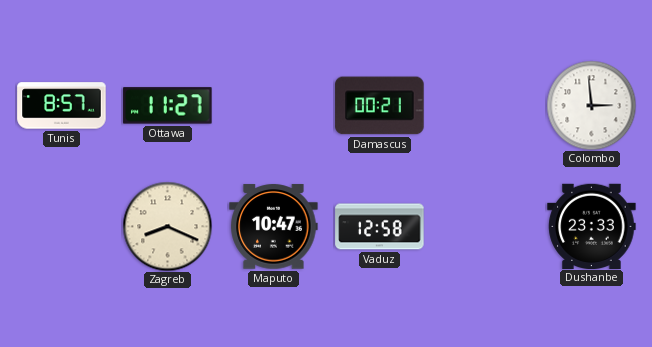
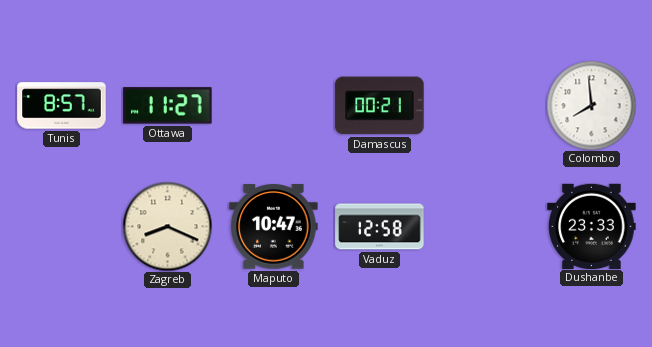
Colombo: 2:59 -> 7:59
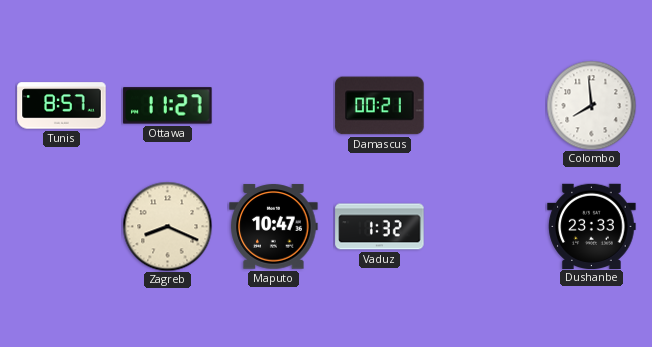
Vaduz: 12:58 -> 1:32
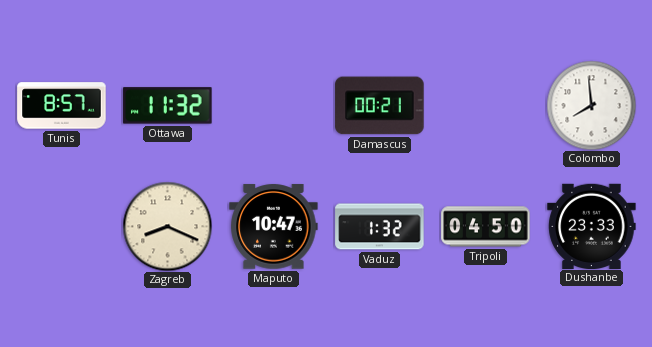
Ottawa: 11:27 -> 11:32
Tripoli: none -> 04:50
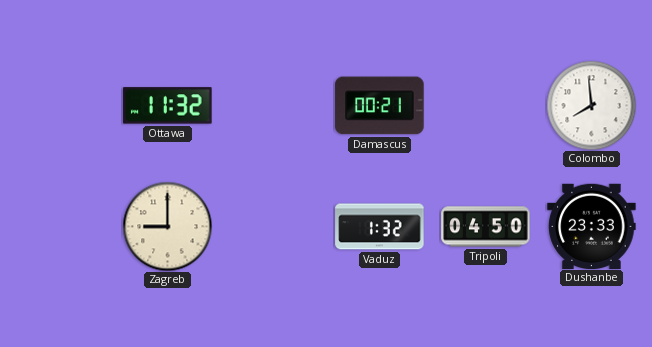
Tunis: 8:57 -> none
Zagreb: 8:19 -> 9:00
Maputo: 10:47 -> none
